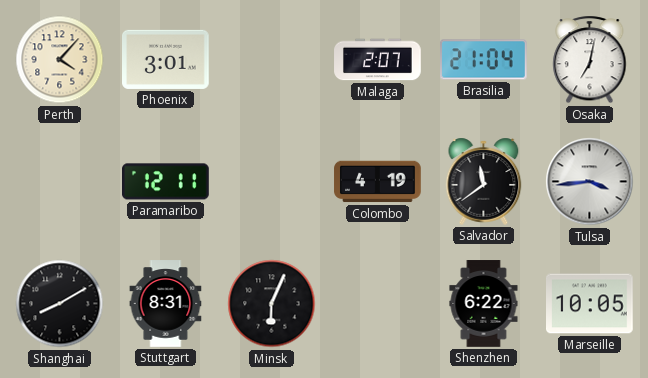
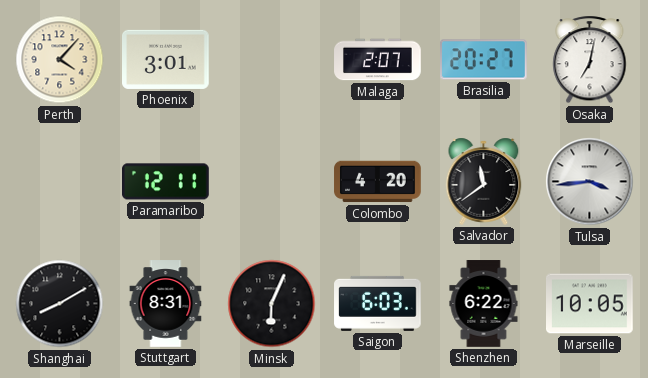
Brasilia: 21:04 -> 20:27
Colombo: 4:19 -> 4:20
Saigon: none -> 6:03
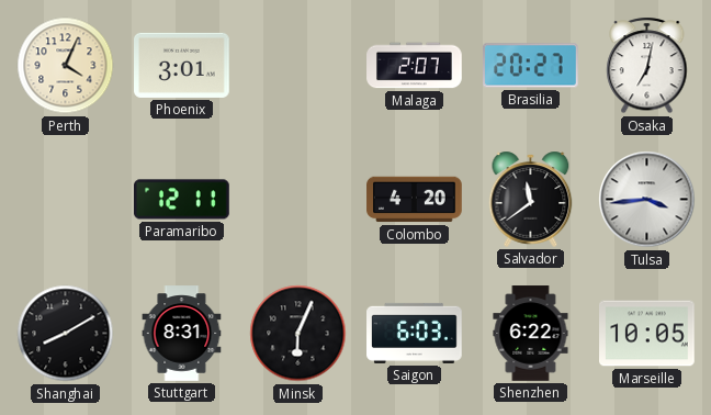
Perth: 4:07 -> 4:04
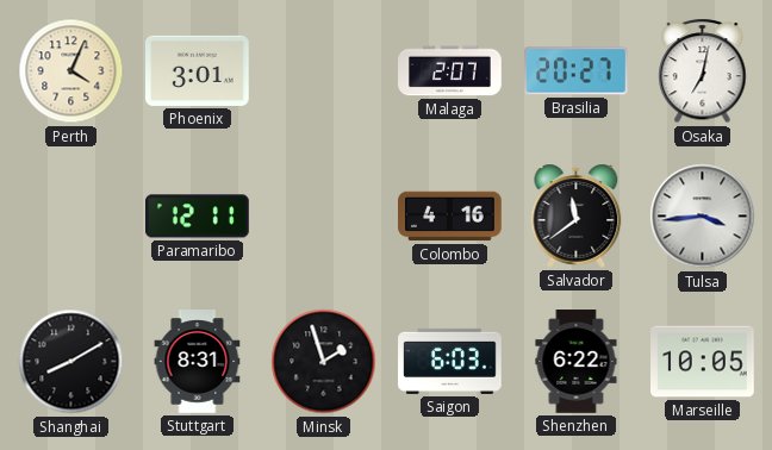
Colombo: 4:20 -> 4:16
Minsk: 6:04 -> 1:57
